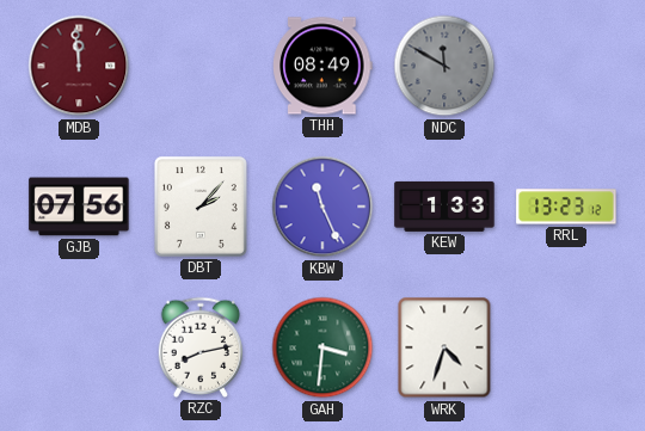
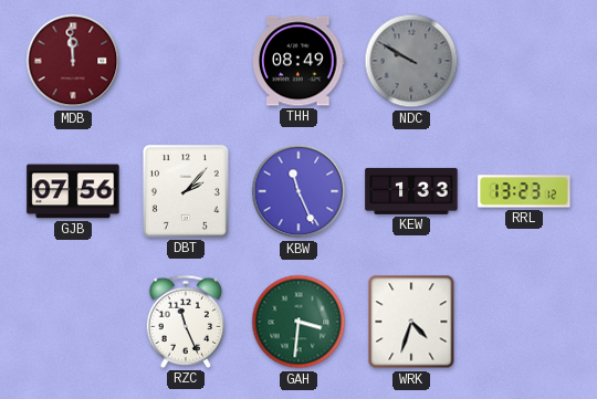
NDC: 11:50 -> 9:50
RZC: 8:13 -> 11:26
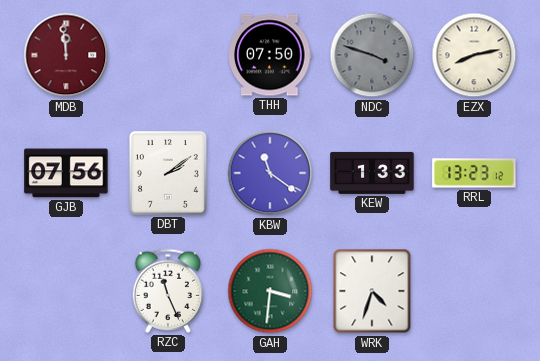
THH: 08:49 -> 07:50
NDC: 9:50 -> 3:48
EZX: none -> 8:13
DBT: 2:07 -> 2:09
KBW: 11:26 -> 11:21
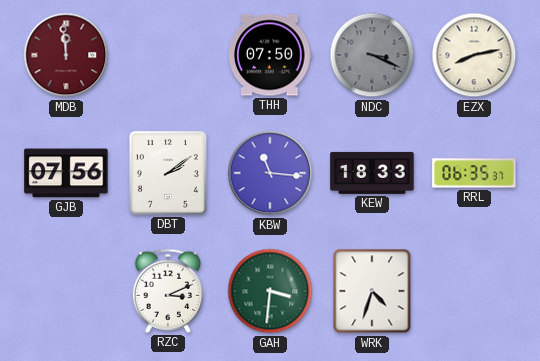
NDC: 3:48 -> 3:19
KBW: 11:21 -> 11:16
KEW: 1:33 -> 18:33
RRL: 13:23 -> 06:35
RZC: 11:26 -> 3:11
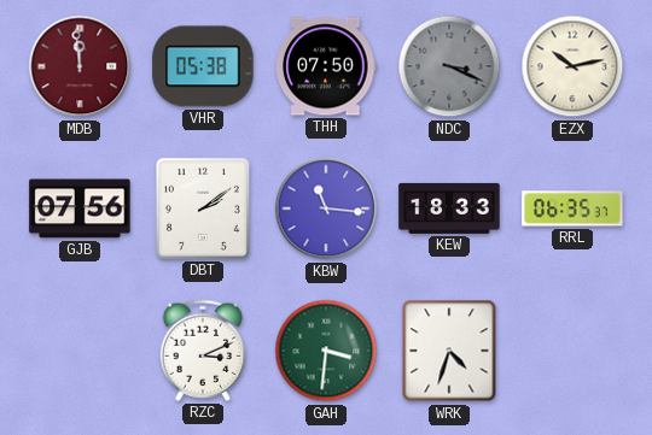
VHR: none -> 05:38
EZX: 8:13 -> 10:13
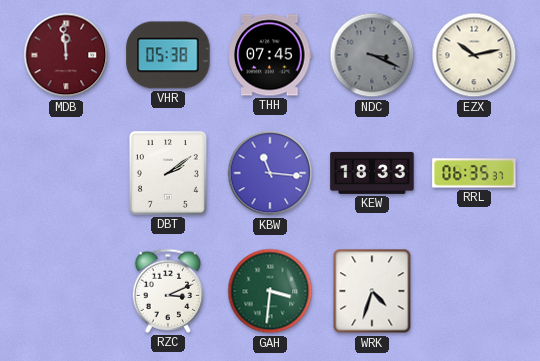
THH: 07:50 -> 07:45
GJB: 07:56 -> none
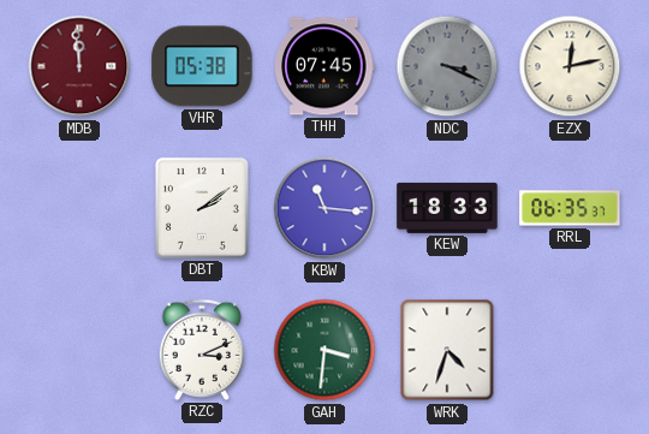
EZX: 10:13 -> 12:13
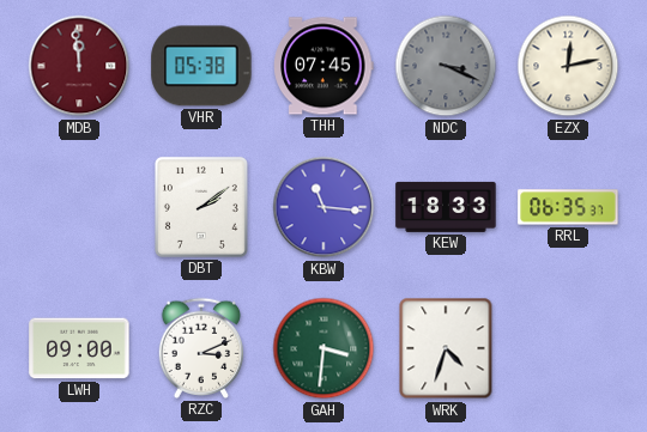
LWH: none -> 09:00
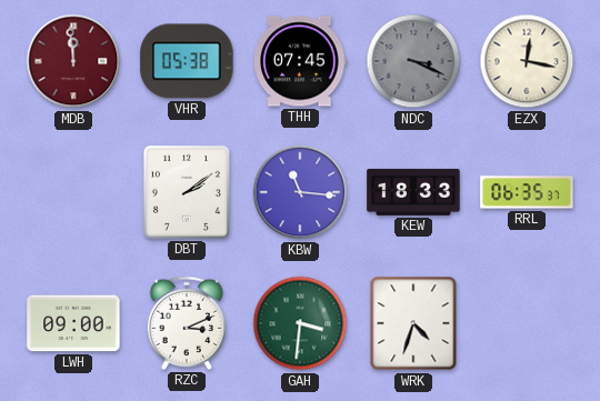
EZX: 12:13 -> 12:17
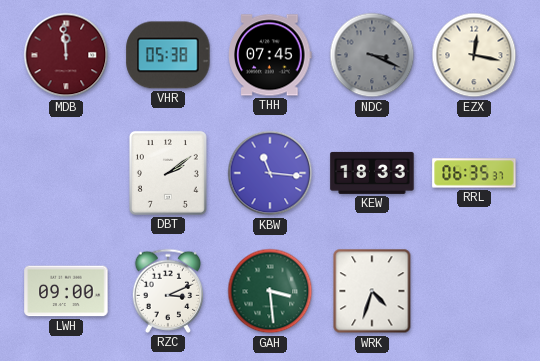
GAH: 3:31 -> 3:29
